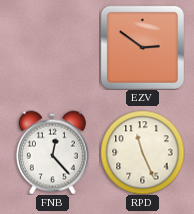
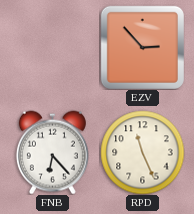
EZV: 2:51 -> 2:53
FNB: 12:23 -> 6:23
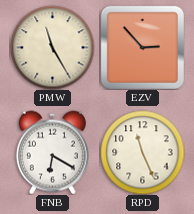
PMW: none -> 11:25
FNB: 6:23 -> 6:20
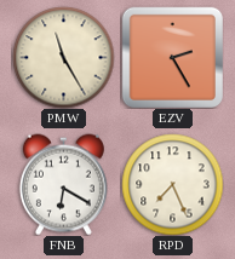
EZV: 2:53 -> 2:25
RPD: 11:26 -> 7:26
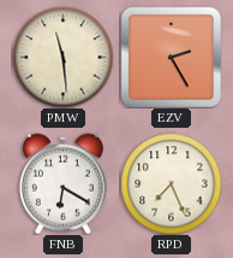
PMW: 11:25 -> 11:29
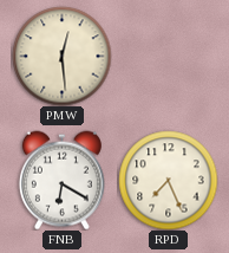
PMW: 11:29 -> 12:29
EZV: 2:25 -> none
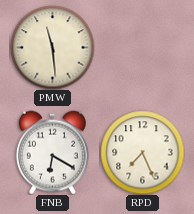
PMW: 12:29 -> 11:29
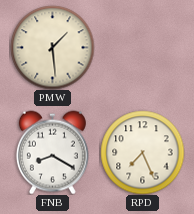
PMW: 11:29 -> 1:29
FNB: 6:20 -> 8:20
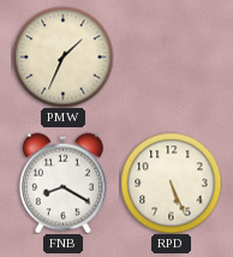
PMW: 1:29 -> 1:34
RPD: 7:26 -> 5:26
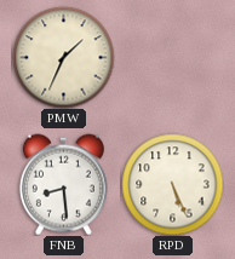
FNB: 8:20 -> 8:29
